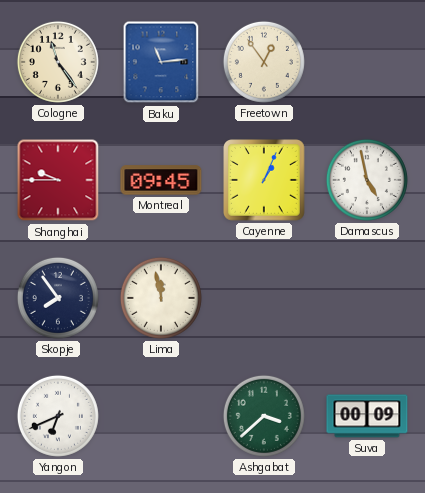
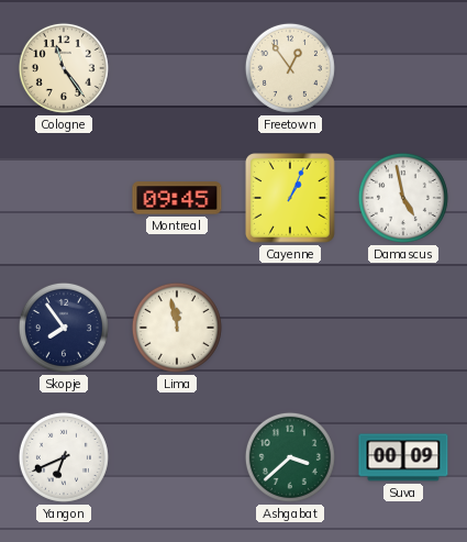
Baku: 11:14 -> none
Shanghai: 9:45 -> none
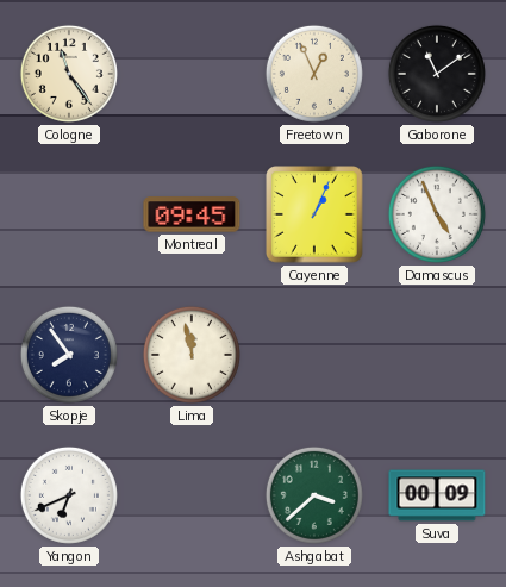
Freetown: 12:54 -> 12:56
Gaborone: none -> 11:09
Damascus: 4:58 -> 4:56
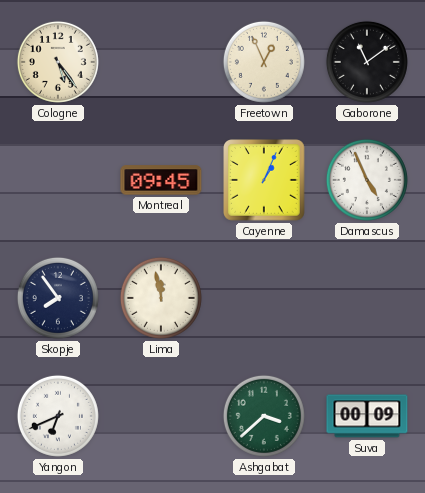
Cologne: 11:24 -> 5:24
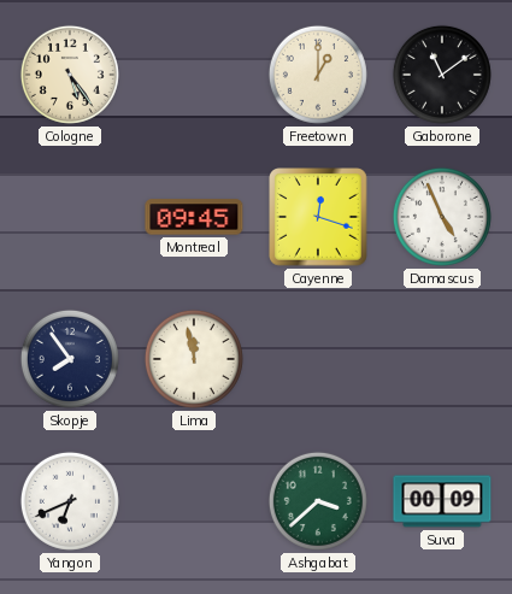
Freetown: 12:56 -> 1:00
Cayenne: 1:04 -> 12:18
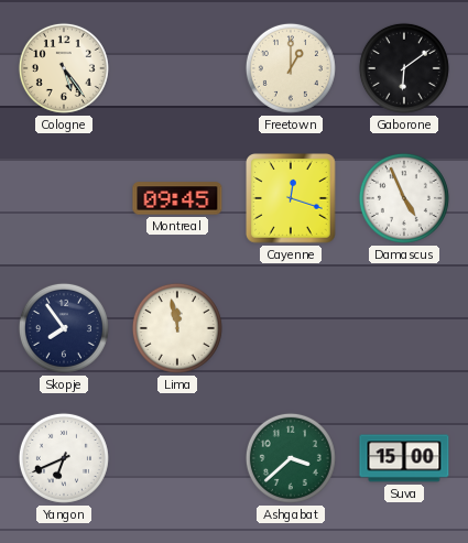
Gaborone: 11:09 -> 6:09
Suva: 00:09 -> 15:00
